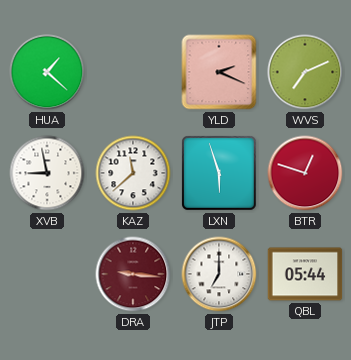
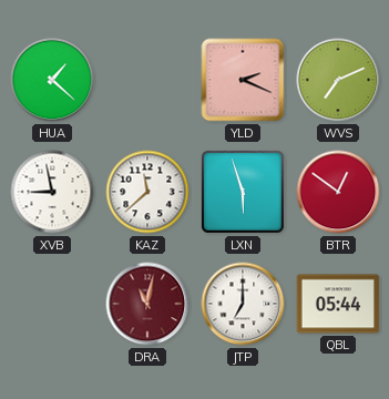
BTR: 12:48 -> 12:51
DRA: 9:16 -> 11:02
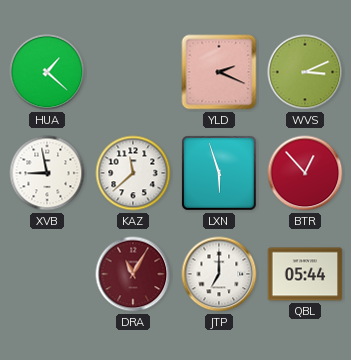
WVS: 7:11 -> 3:11
BTR: 12:51 -> 12:53
DRA: 11:02 -> 11:05
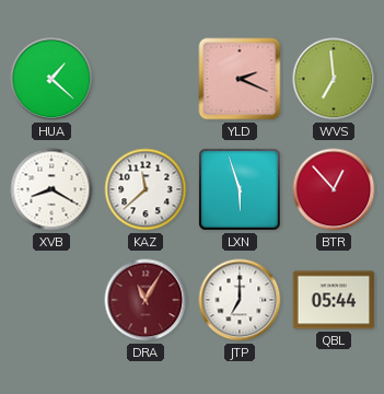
WVS: 3:11 -> 6:59
XVB: 8:58 -> 8:20
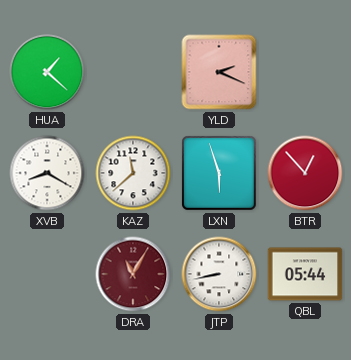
WVS: 6:59 -> none
JTP: 7:00 -> 8:43
